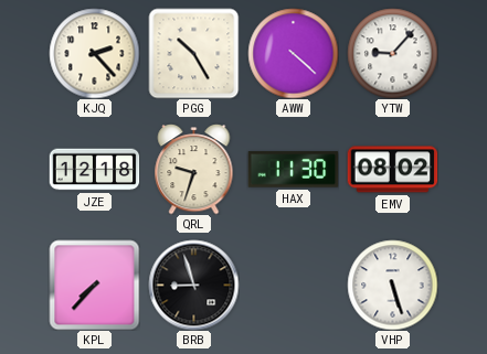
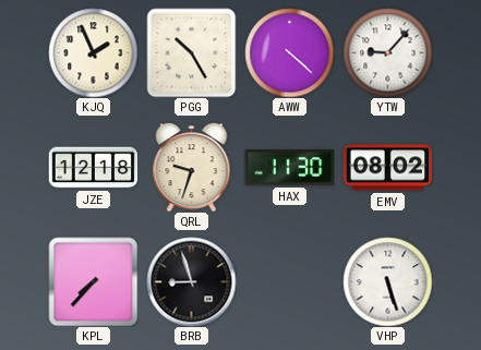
KJQ: 2:23 -> 1:56
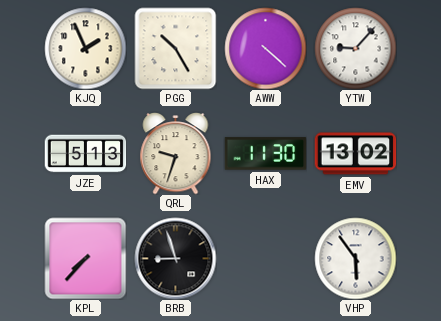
JZE: 12:18 -> 5:13
EMV: 08:02 -> 13:02
VHP: 5:27 -> 5:54
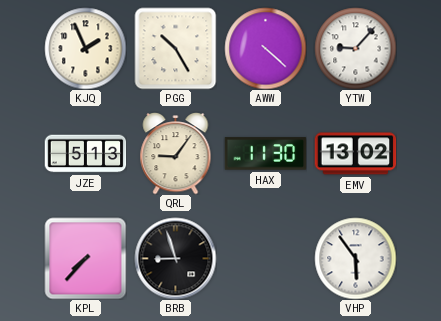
QRL: 9:33 -> 9:06
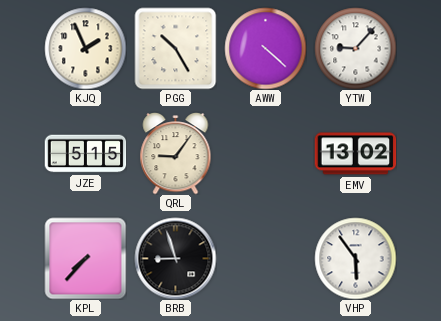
JZE: 5:13 -> 5:15
HAX: 11:30 -> none
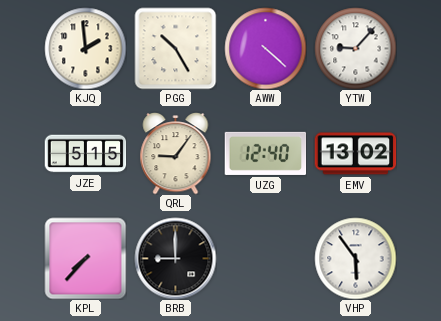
KJQ: 1:56 -> 1:59
UZG: none -> 12:40
BRB: 8:57 -> 9:00
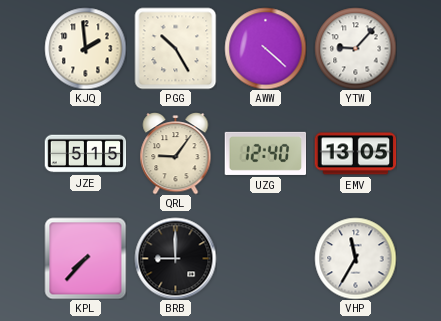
EMV: 13:02 -> 13:05
VHP: 5:54 -> 11:35
